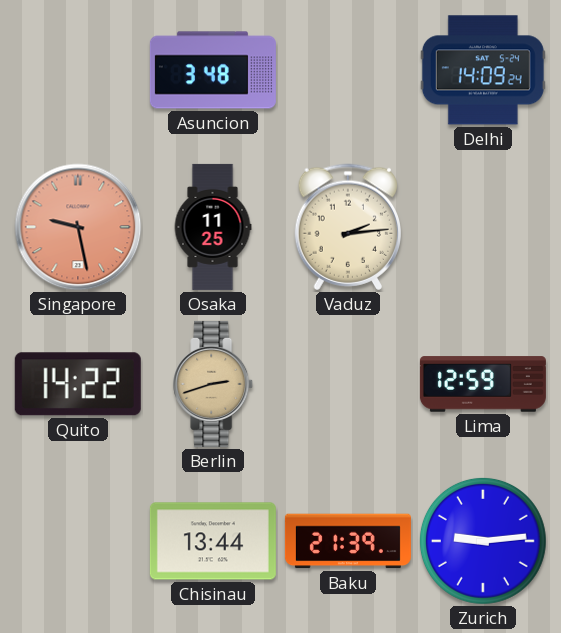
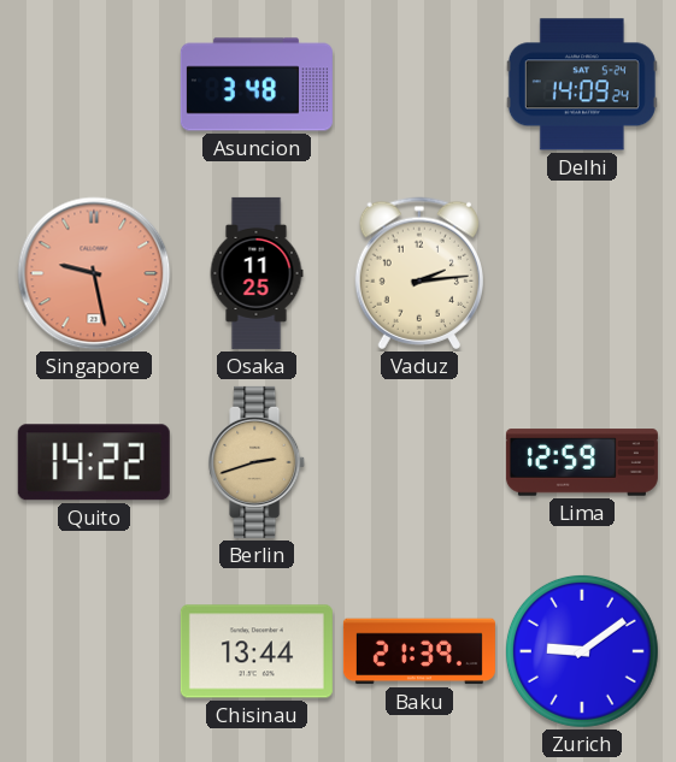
Zurich: 9:14 -> 9:09
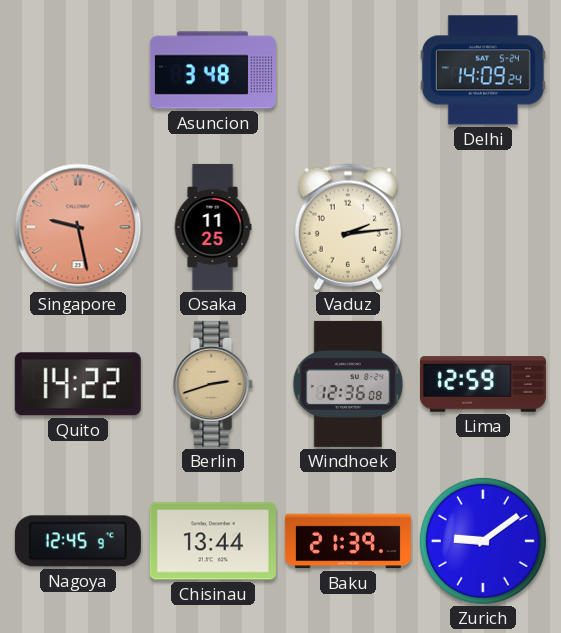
Windhoek: none -> 12:36
Nagoya: none -> 12:45
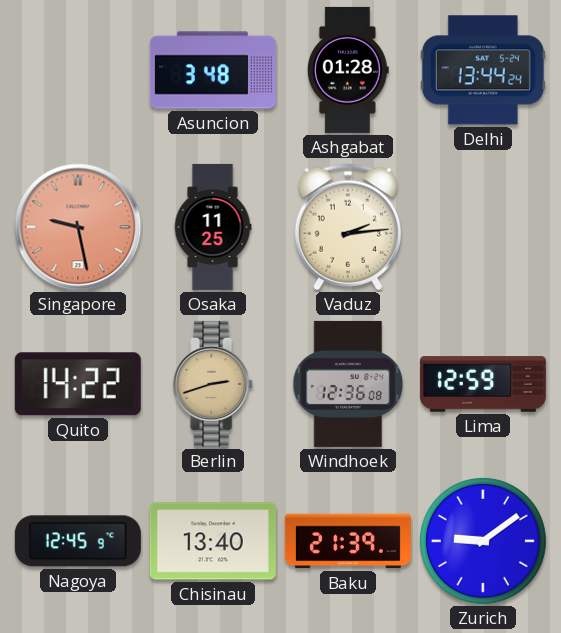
Ashgabat: none -> 01:28
Delhi: 14:09 -> 13:44
Chisinau: 13:44 -> 13:40
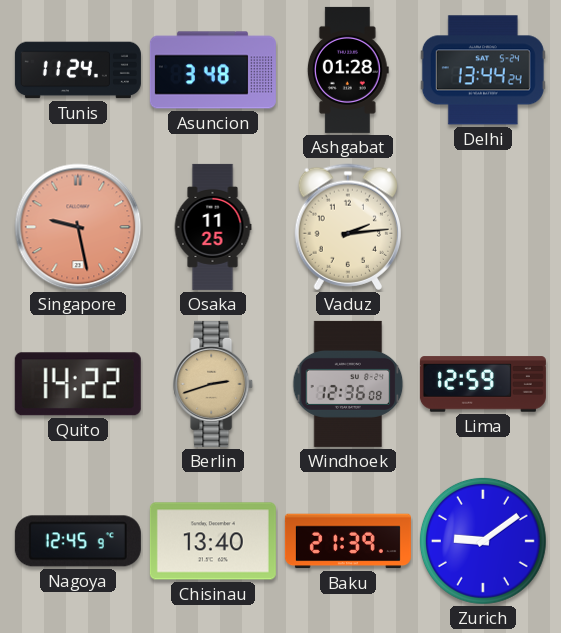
Tunis: none -> 11:24
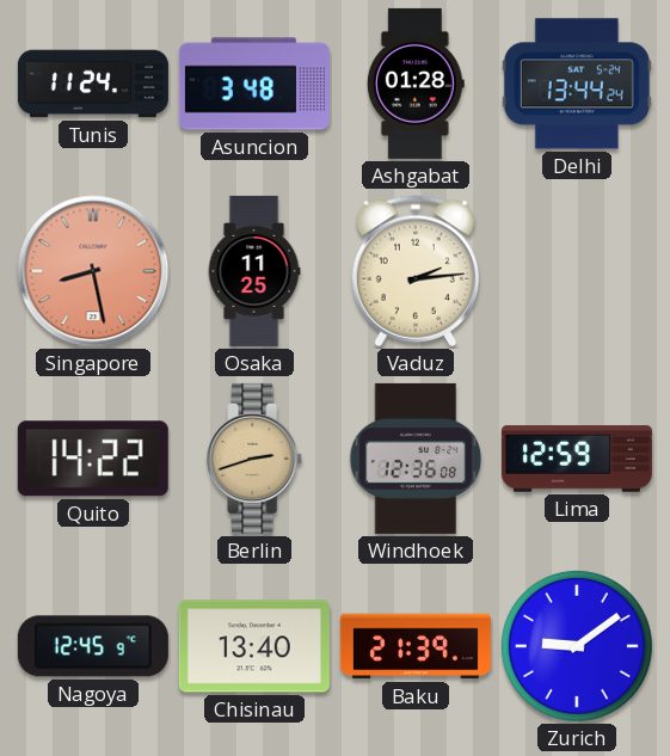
Singapore: 9:28 -> 8:28
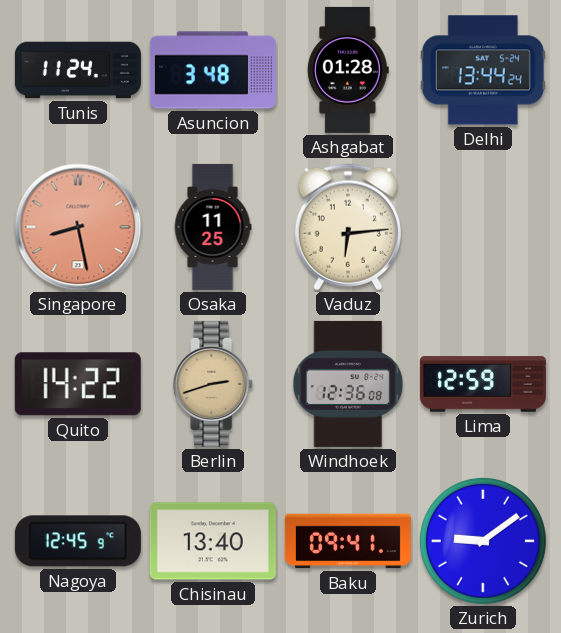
Vaduz: 2:14 -> 6:14
Baku: 21:39 -> 09:41
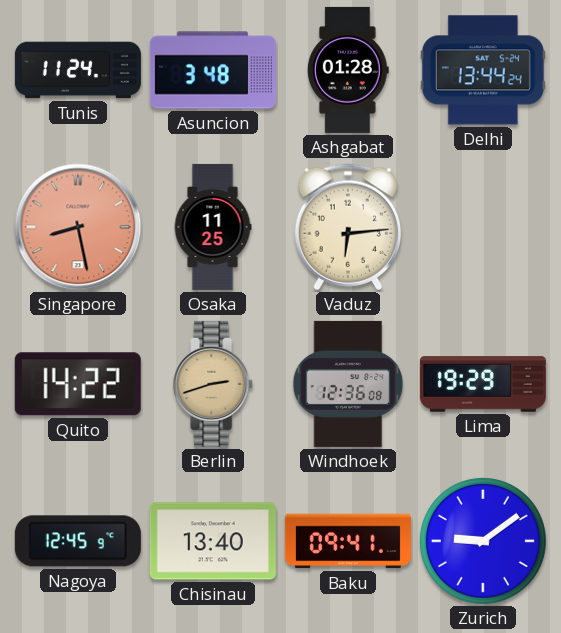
Lima: 12:59 -> 19:29
